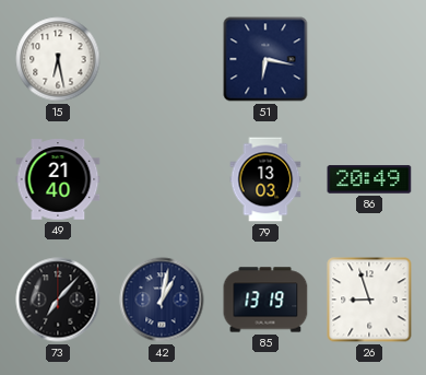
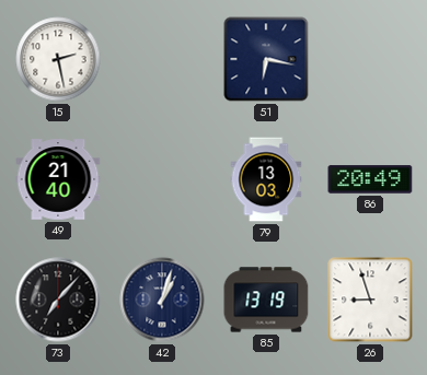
15: 6:28 -> 2:28
42: 1:02 -> 1:03
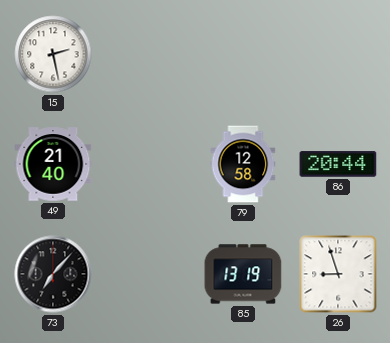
51: 6:17 -> none
79: 13:03 -> 12:58
86: 20:49 -> 20:44
42: 1:03 -> none
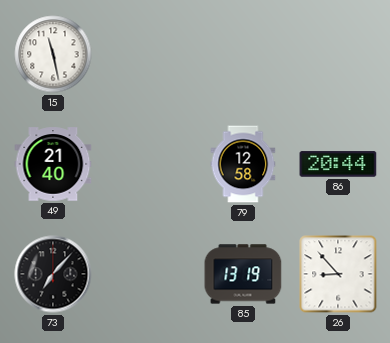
15: 2:28 -> 11:28
26: 8:57 -> 8:53
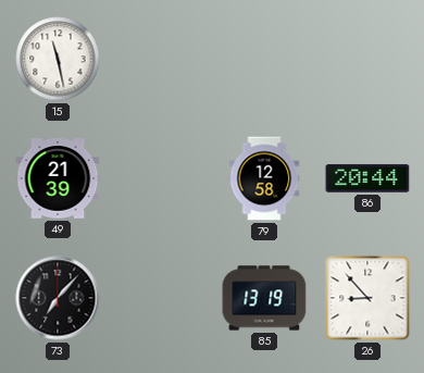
49: 21:40 -> 21:39
